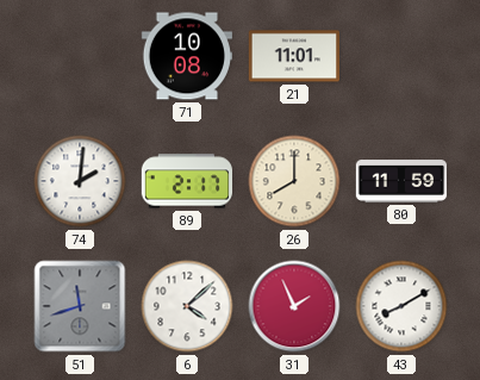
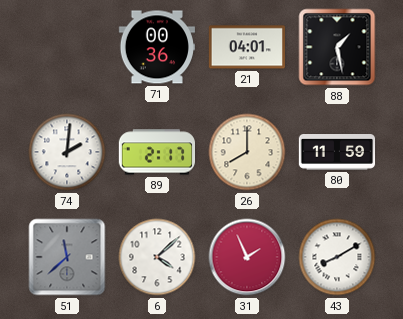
71: 10:08 -> 00:36
21: 11:01 -> 04:01
88: none -> 1:28
51: 11:42 -> 11:38
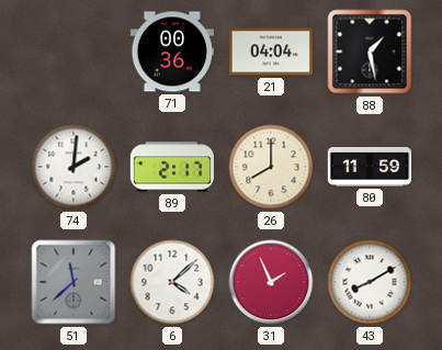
21: 04:01 -> 04:04
